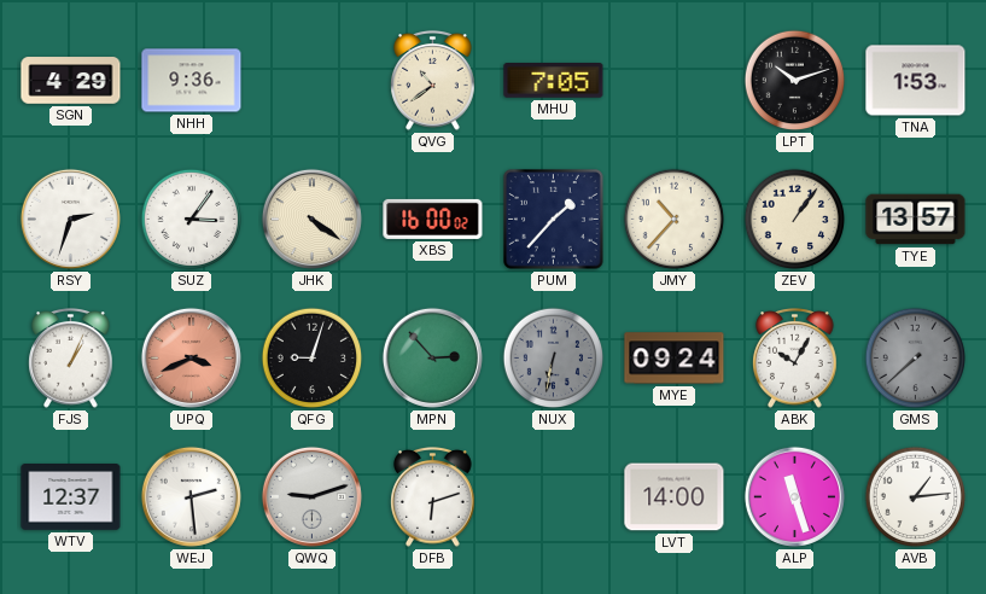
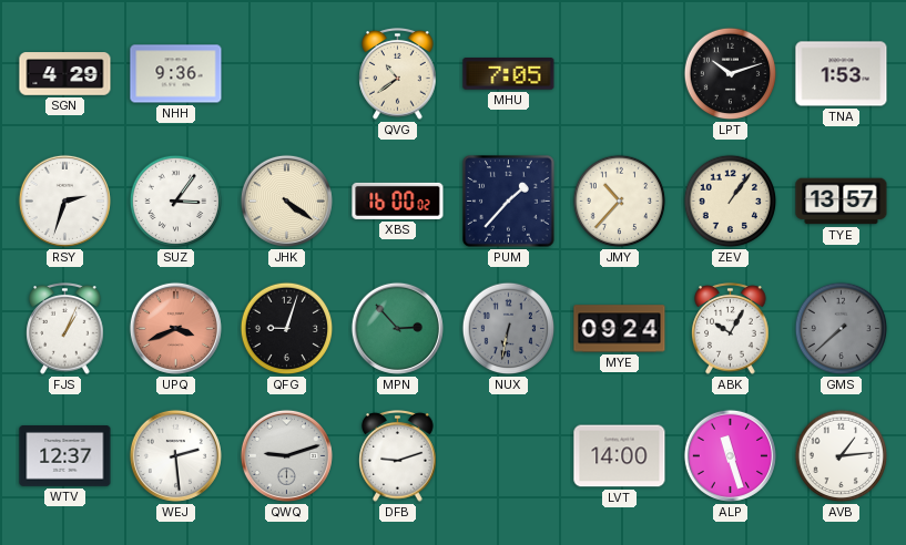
DFB: 6:12 -> 9:12
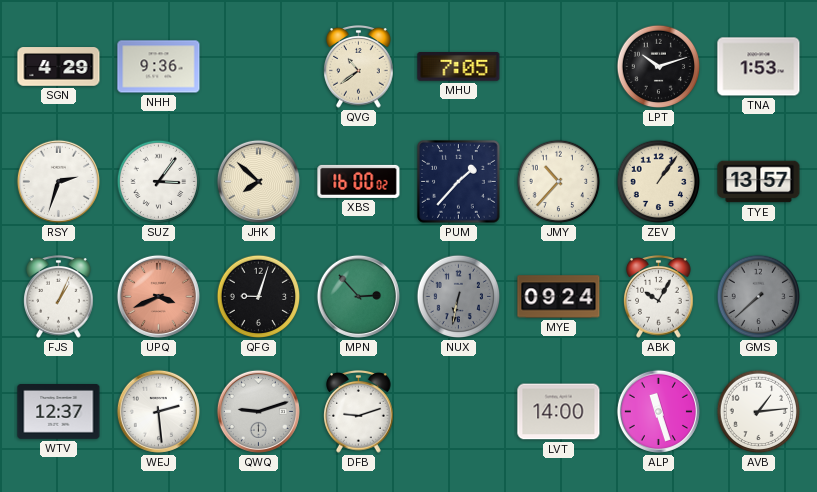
JHK: 4:21 -> 7:52
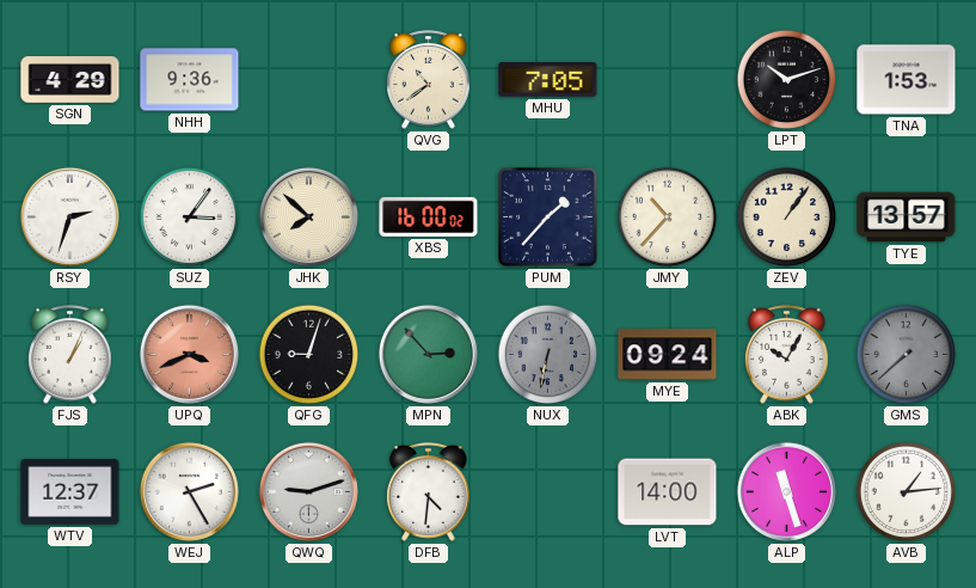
WEJ: 2:29 -> 2:25
DFB: 9:12 -> 4:31
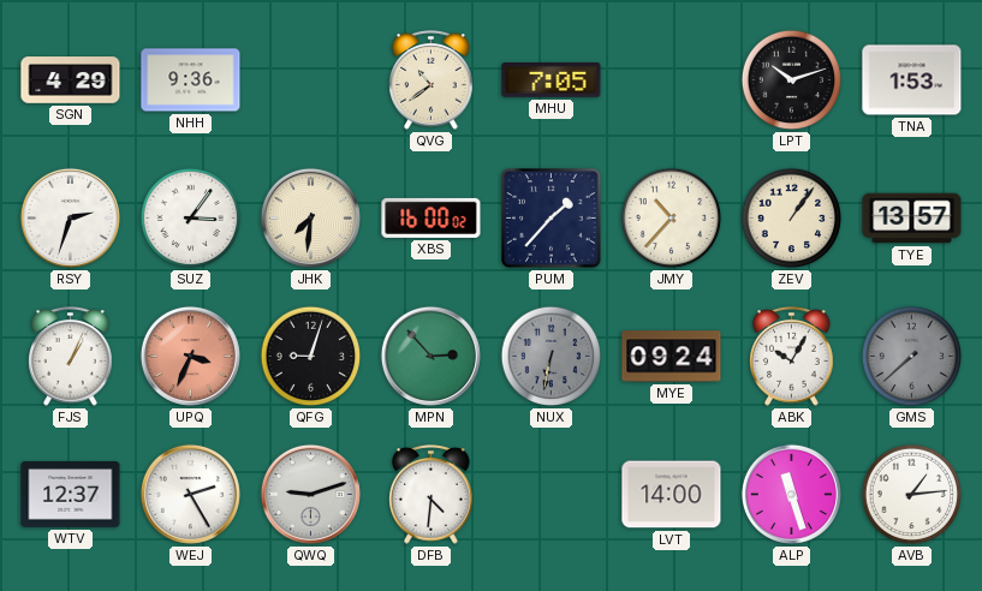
JHK: 7:52 -> 7:31
UPQ: 3:41 -> 3:34
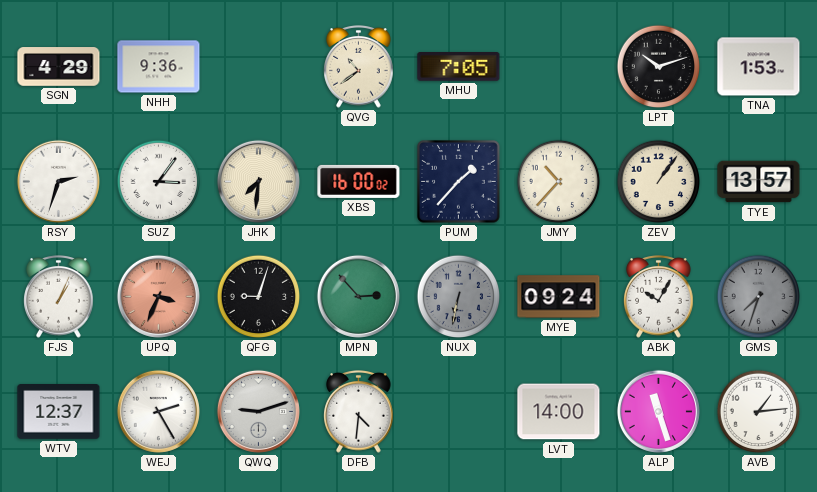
GMS: 7:38 -> 7:33
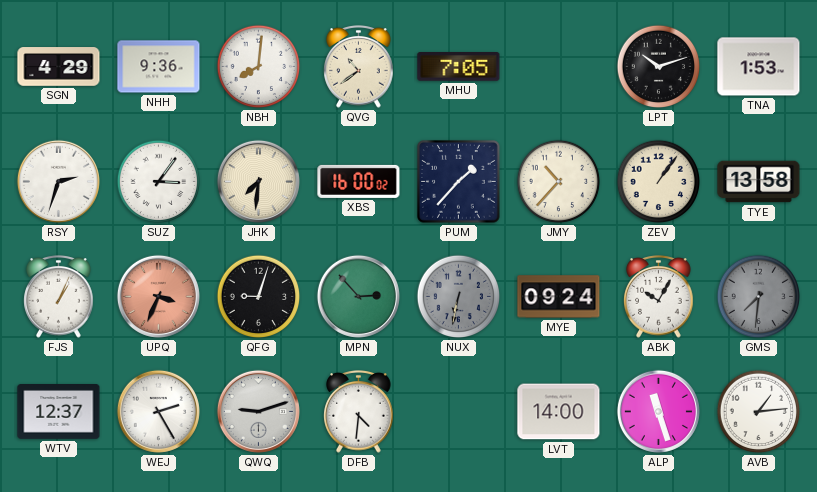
NBH: none -> 8:01
TYE: 13:57 -> 13:58
GMS: 7:33 -> 7:31
